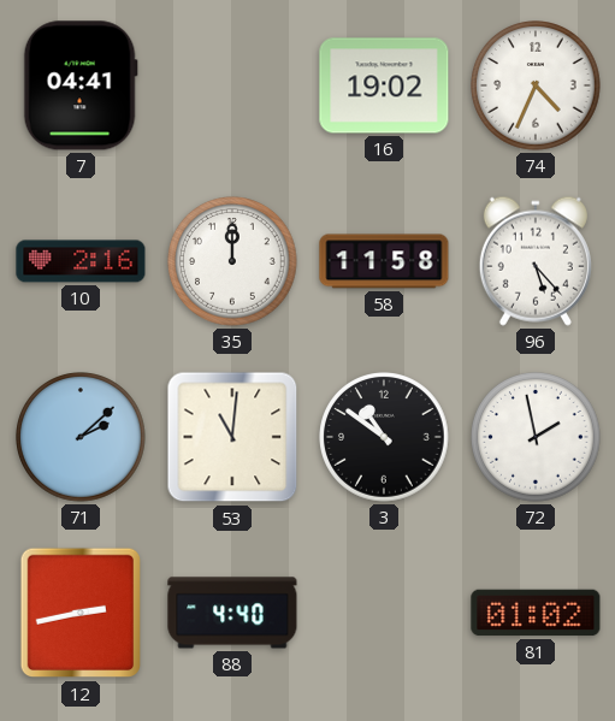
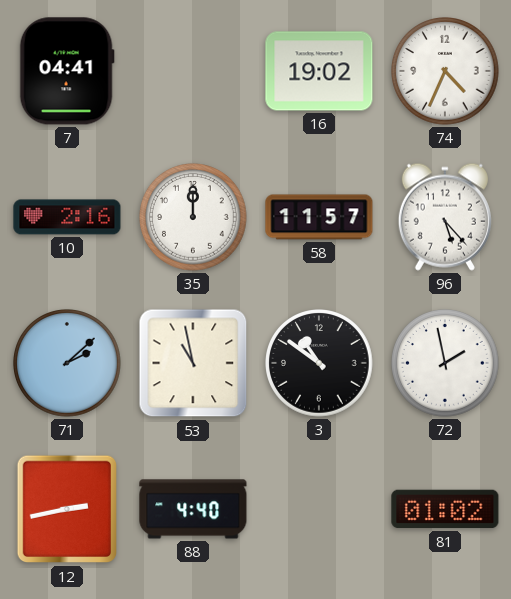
58: 11:58 -> 11:57
53: 11:01 -> 10:58
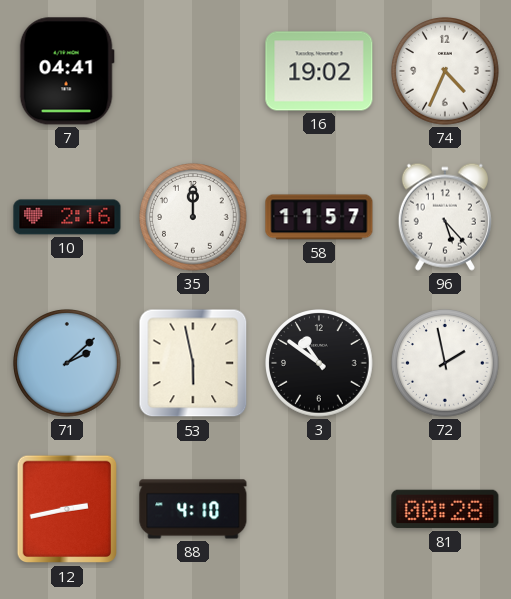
53: 10:58 -> 5:58
88: 4:40 -> 4:10
81: 01:02 -> 00:28
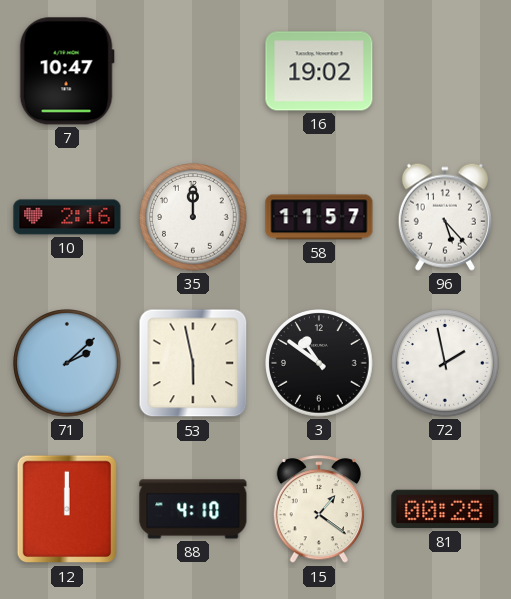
7: 04:41 -> 10:47
74: 4:34 -> none
12: 2:43 -> 12:00
15: none -> 1:21
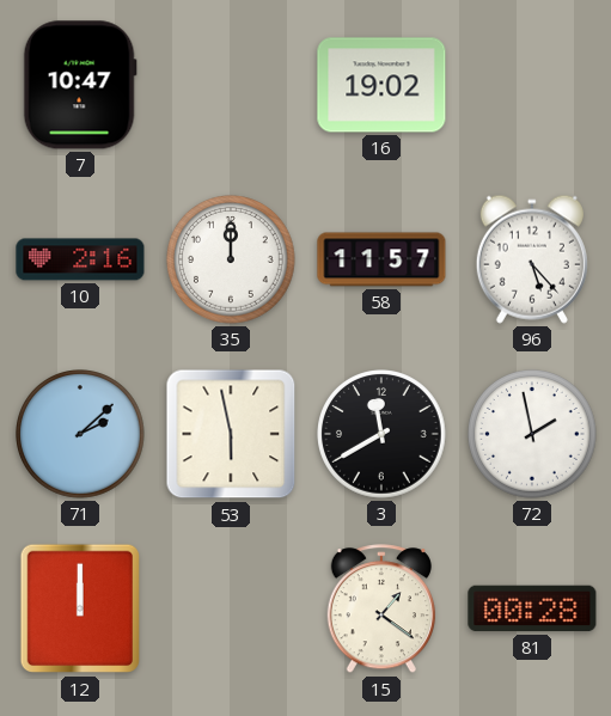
3: 10:51 -> 11:40
88: 4:10 -> none
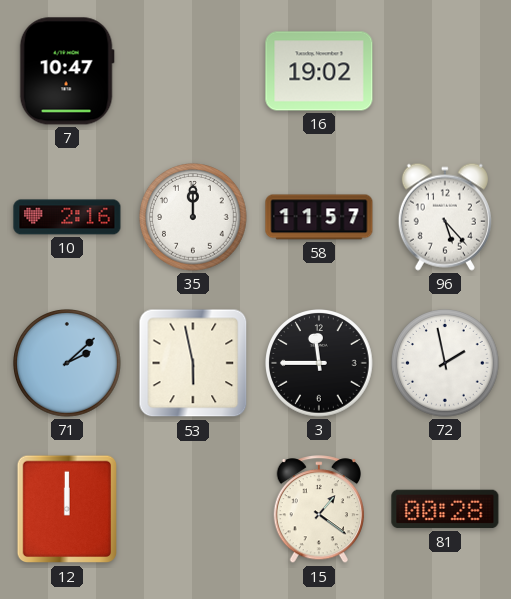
3: 11:40 -> 11:45
